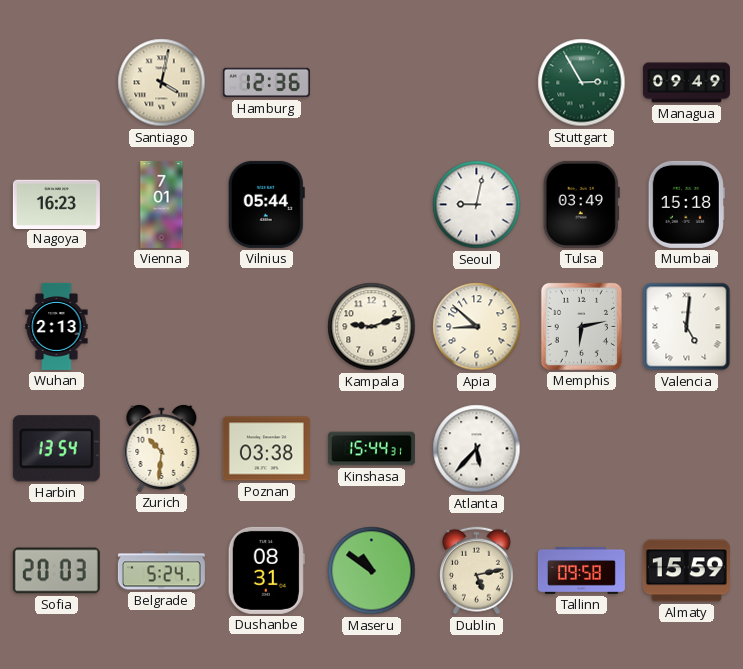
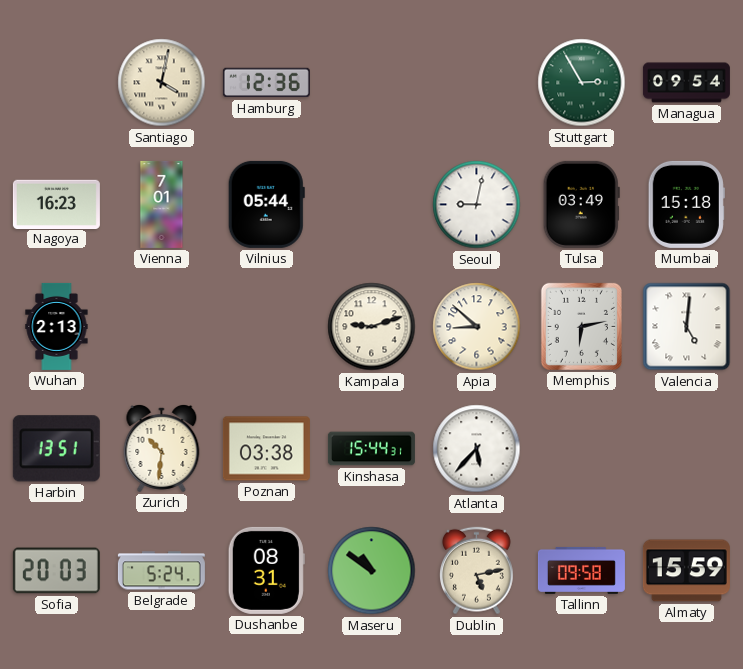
Managua: 09:49 -> 09:54
Harbin: 13:54 -> 13:51
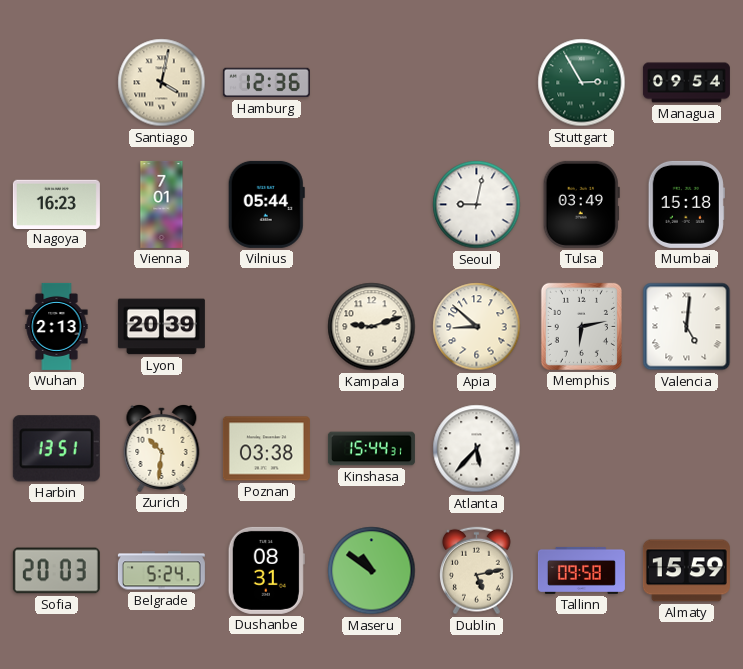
Lyon: none -> 20:39
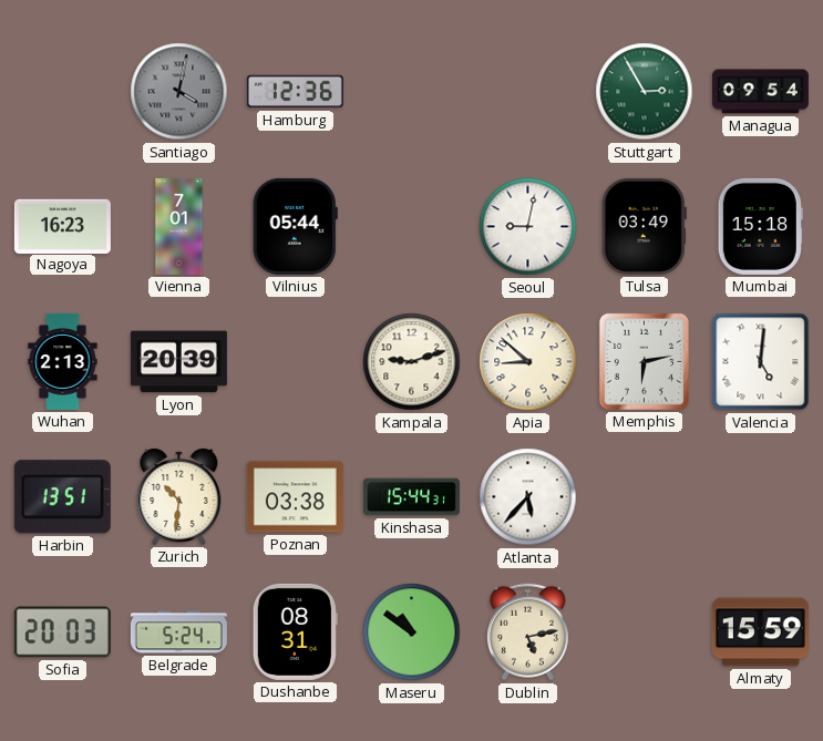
Santiago dial: cream -> grey
Tallinn: 09:58 -> none
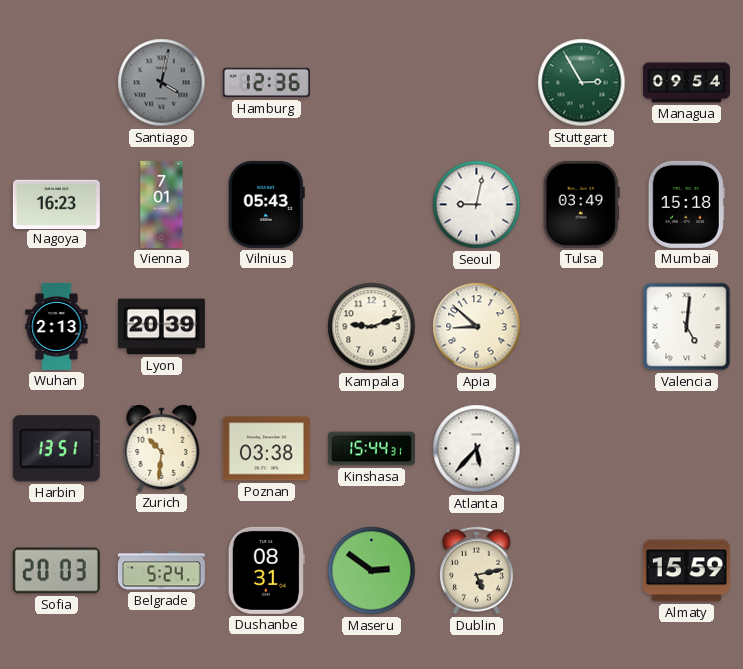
Vilnius: 05:44 -> 05:43
Memphis: 6:13 -> none
Maseru: 10:51 -> 2:51
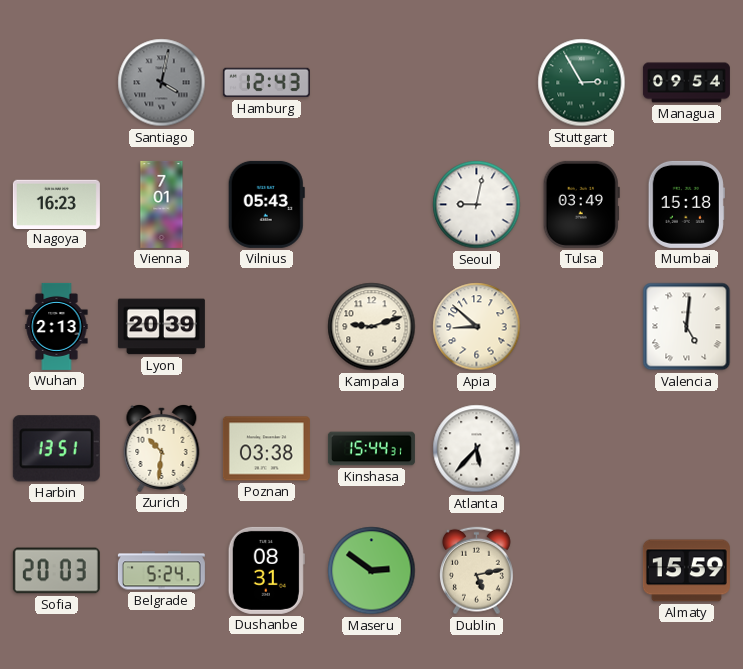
Hamburg: 12:36 -> 12:43
